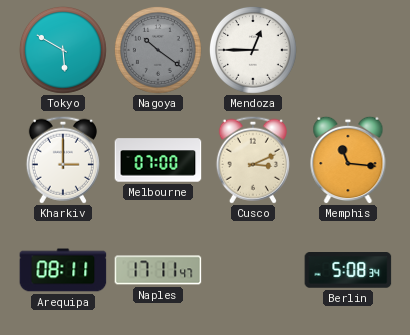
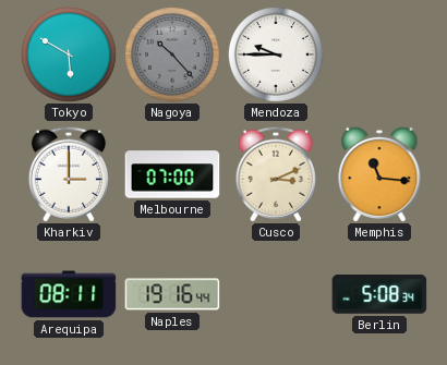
Nagoya: 10:21 -> 10:23
Mendoza: 12:45 -> 9:45
Naples: 17:11 -> 19:16
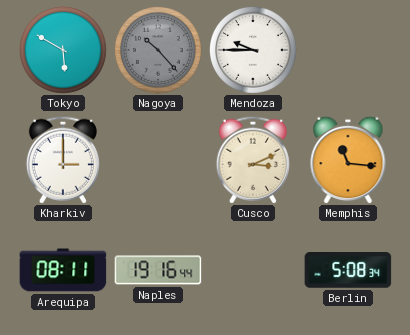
Melbourne: 07:00 -> none
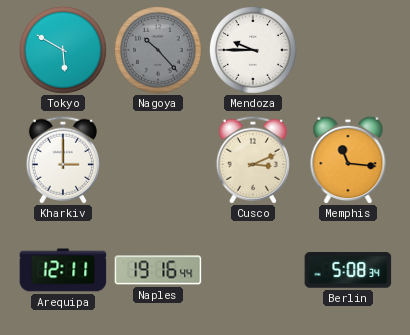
Arequipa: 08:11 -> 12:11
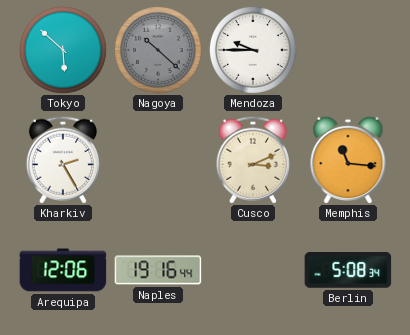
Tokyo: 5:50 -> 5:52
Nagoya: 10:23 -> 10:22
Kharkiv: 3:00 -> 2:25
Arequipa: 12:11 -> 12:06
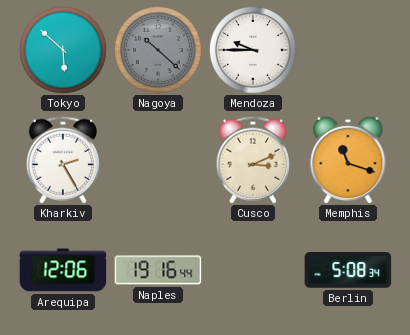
Memphis: 11:16 -> 11:18
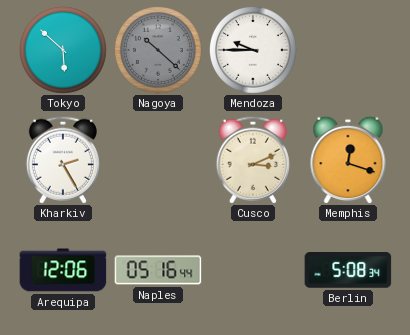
Memphis: 11:18 -> 12:18
Naples: 19:16 -> 05:16
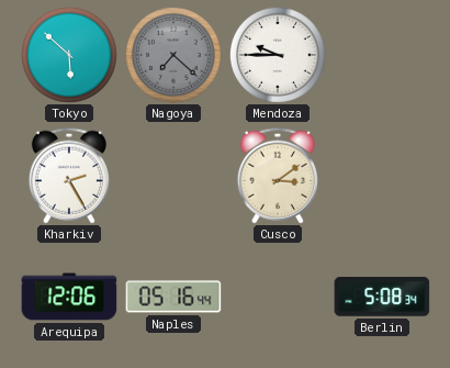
Nagoya: 10:22 -> 7:22
Cusco: 3:11 -> 3:09
Memphis: 12:18 -> none
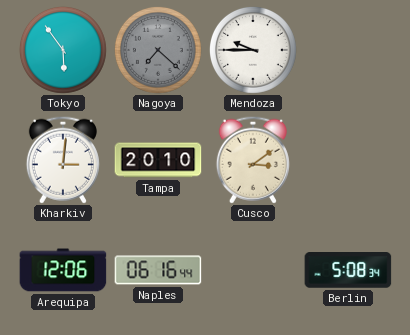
Tokyo: 5:52 -> 5:54
Kharkiv: 2:25 -> 3:01
Tampa: none -> 20:10
Naples: 05:16 -> 06:16
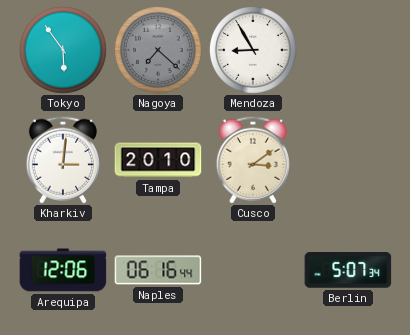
Mendoza: 9:45 -> 8:55
Berlin: 5:08 -> 5:07
